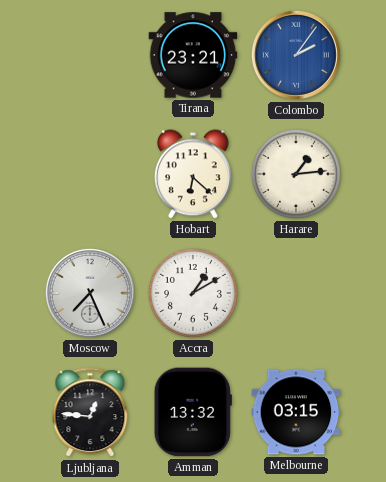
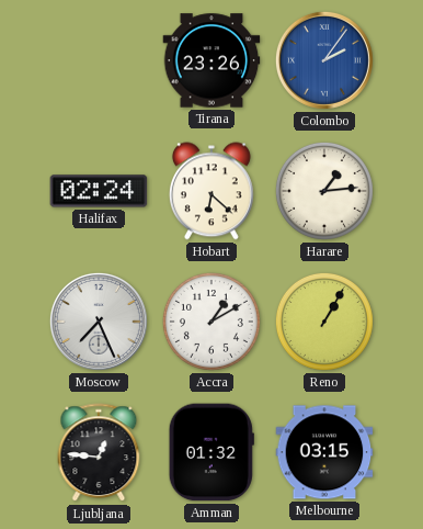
Tirana: 23:21 -> 23:26
Halifax: none -> 02:24
Reno: none -> 1:05
Amman: 13:32 -> 01:32
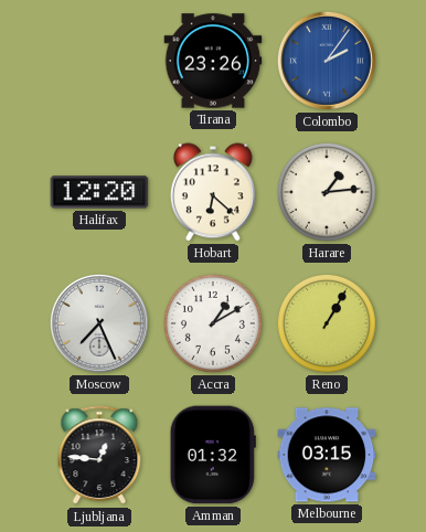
Halifax: 02:24 -> 12:20
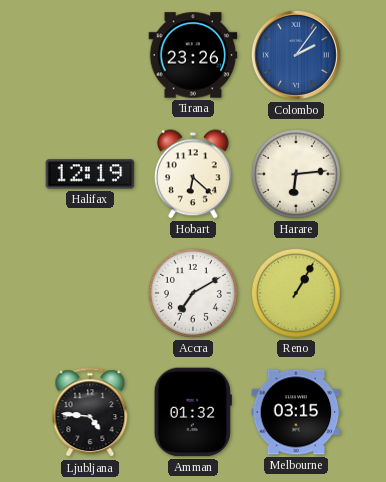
Halifax: 12:20 -> 12:19
Harare: 1:14 -> 6:14
Moscow: 7:26 -> none
Accra: 1:10 -> 7:10
Ljubljana: 12:46 -> 4:46
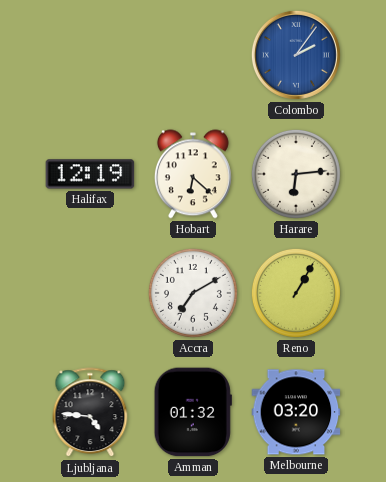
Tirana: 23:26 -> none
Melbourne: 03:15 -> 03:20
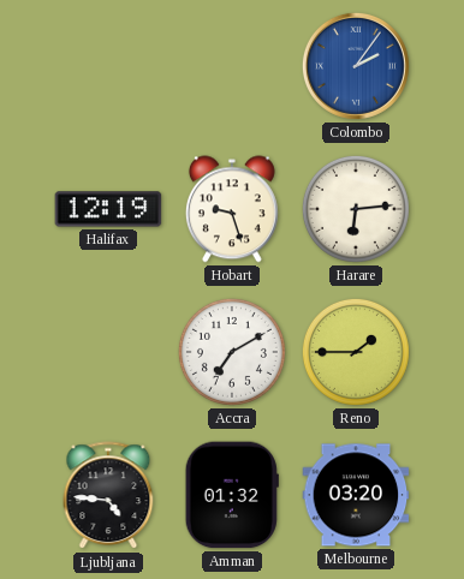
Hobart: 6:22 -> 9:27
Reno: 1:05 -> 1:45
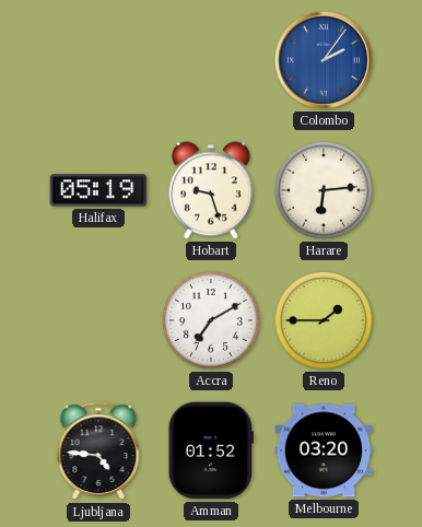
Halifax: 12:19 -> 05:19
Amman: 01:32 -> 01:52
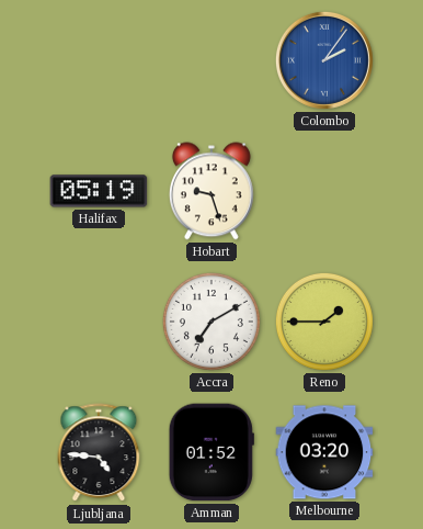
Harare: 6:14 -> none
